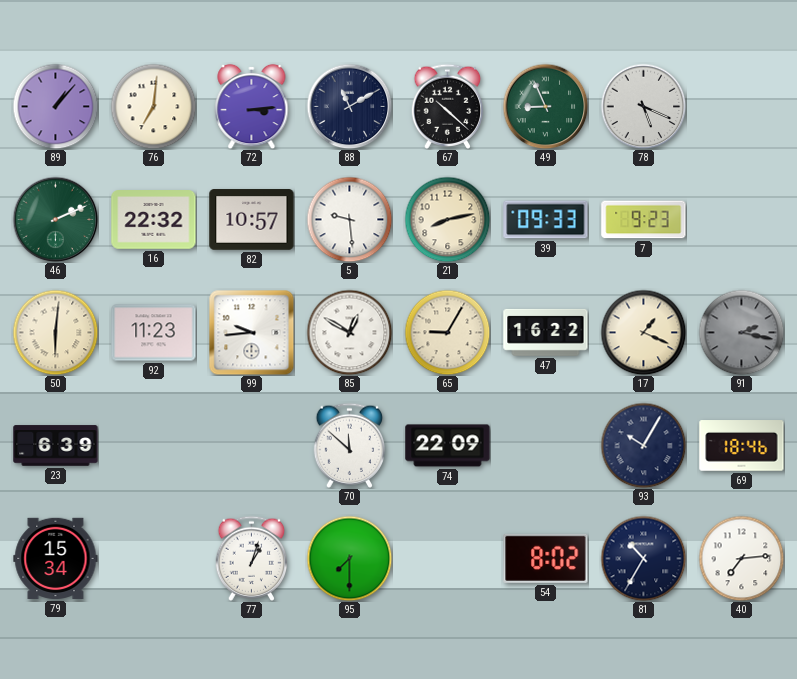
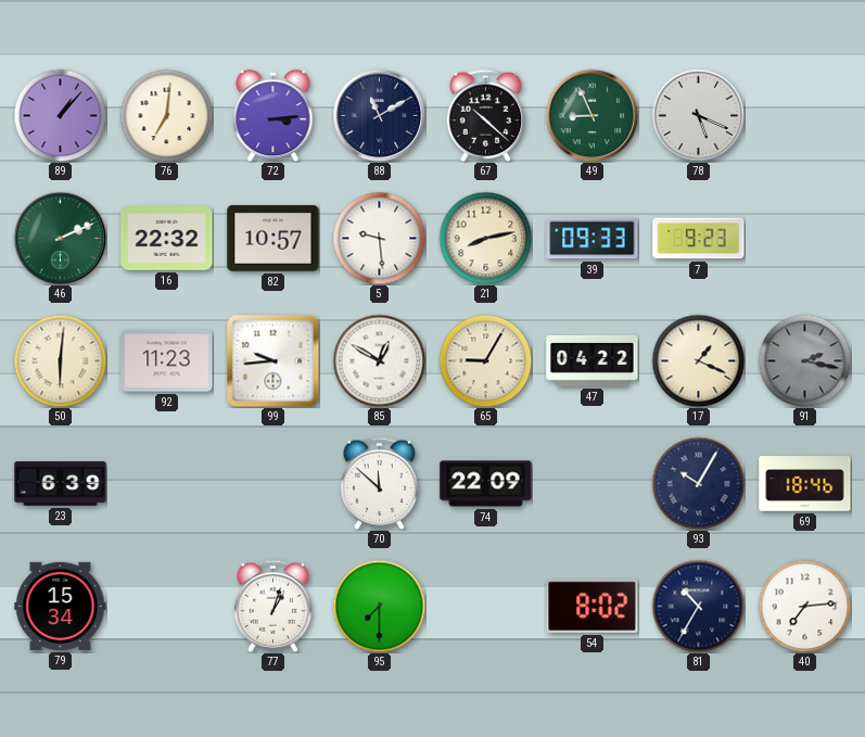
47: 16:22 -> 04:22
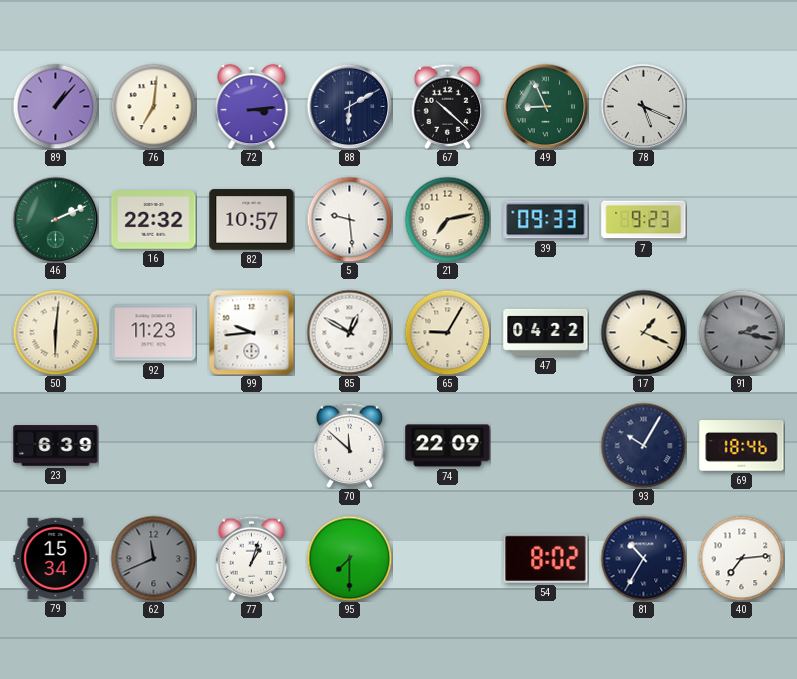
88: 11:10 -> 6:10
21: 8:13 -> 7:13
62: none -> 11:41
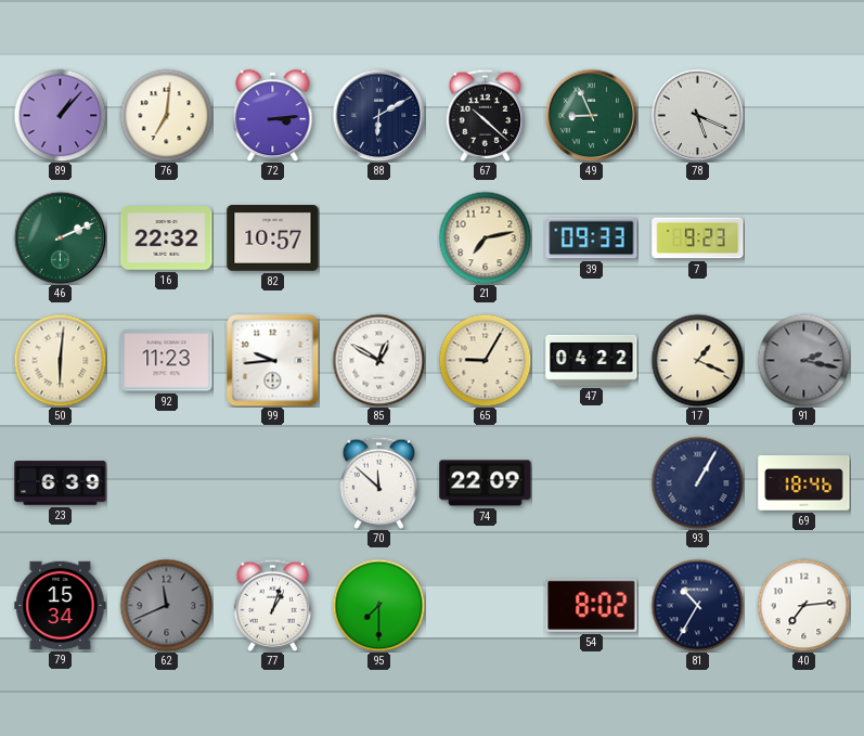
5: 9:29 -> none
93: 10:05 -> 1:05
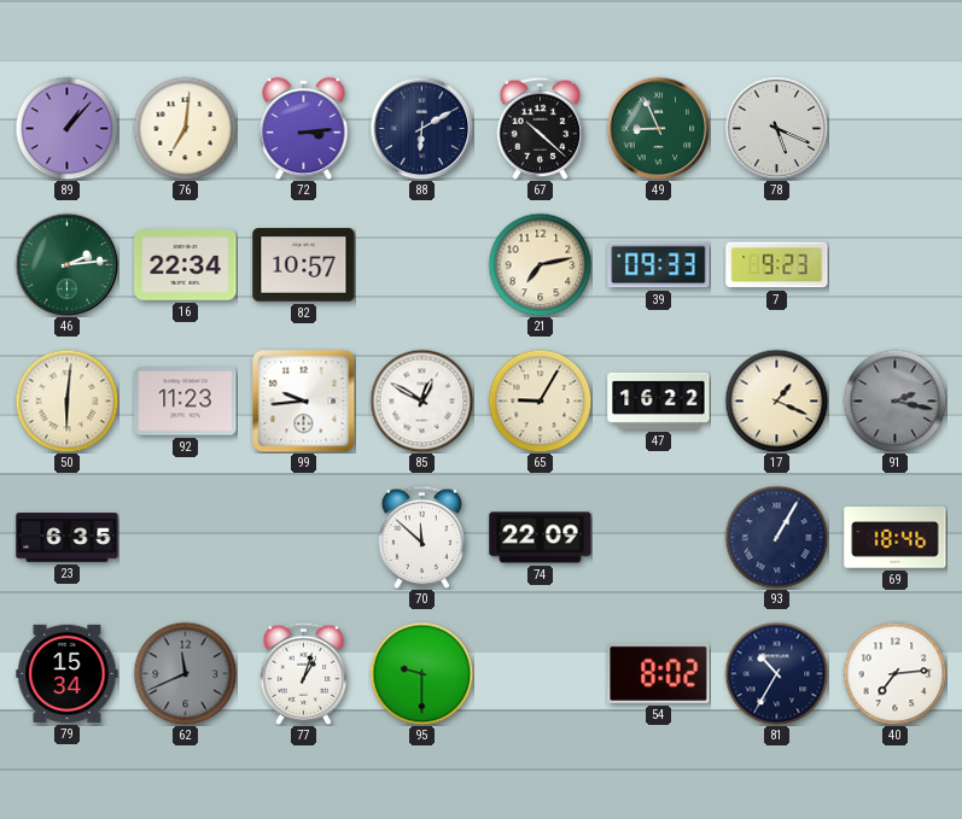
46: 2:11 -> 2:14
16: 22:32 -> 22:34
47: 04:22 -> 16:22
23: 6:39 -> 6:35
95: 7:30 -> 9:30
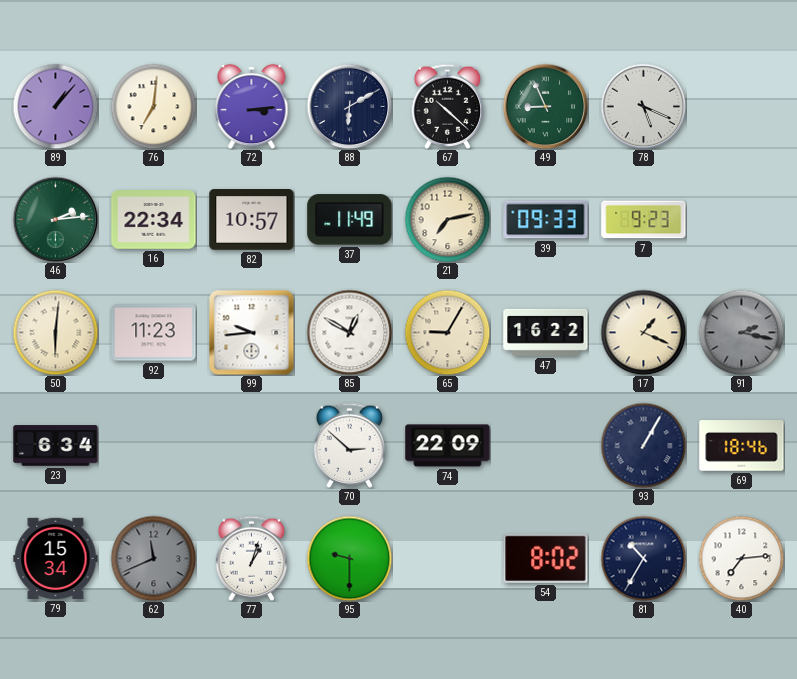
37: none -> 11:49
23: 6:35 -> 6:34
70: 11:52 -> 2:52
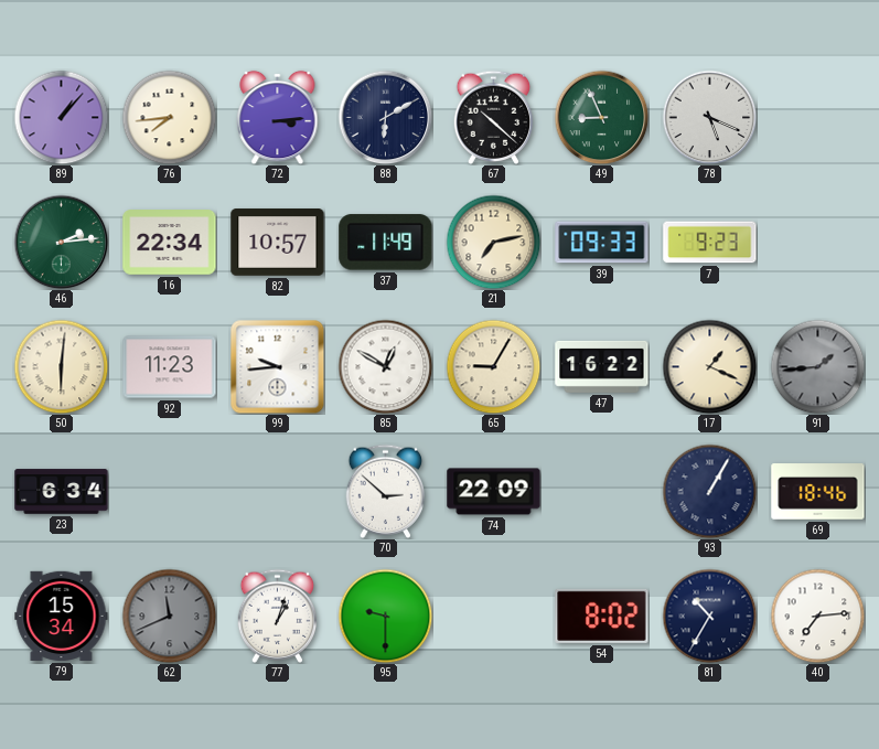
76: 7:01 -> 7:44
91: 2:17 -> 1:44
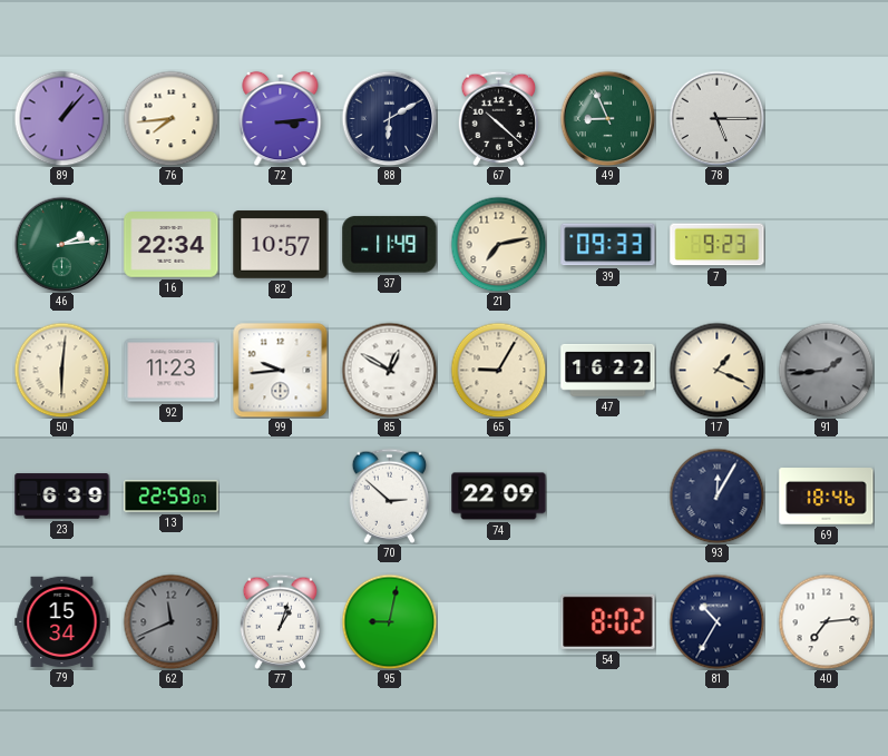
78: 5:19 -> 5:15
23: 6:34 -> 6:39
13: none -> 22:59
93: 1:05 -> 12:05
95: 9:30 -> 9:02
